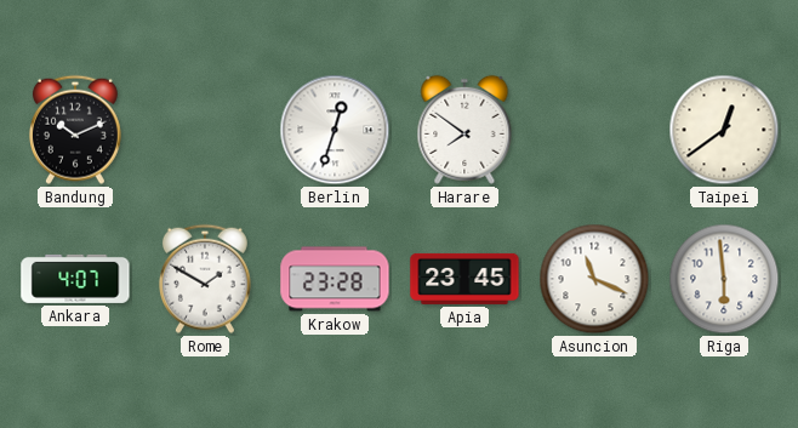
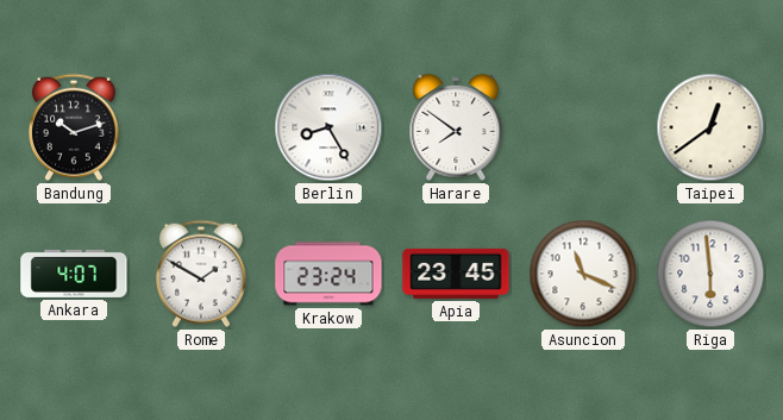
Bandung: 10:11 -> 10:12
Berlin: 12:33 -> 8:25
Krakow: 23:28 -> 23:24
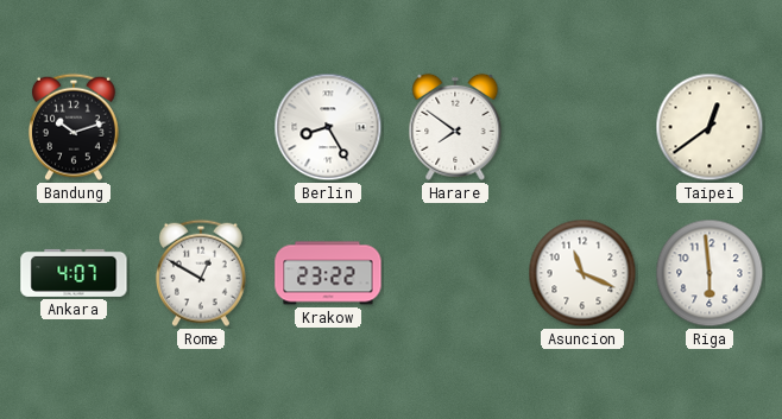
Rome: 1:50 -> 12:50
Krakow: 23:24 -> 23:22
Apia: 23:45 -> none
